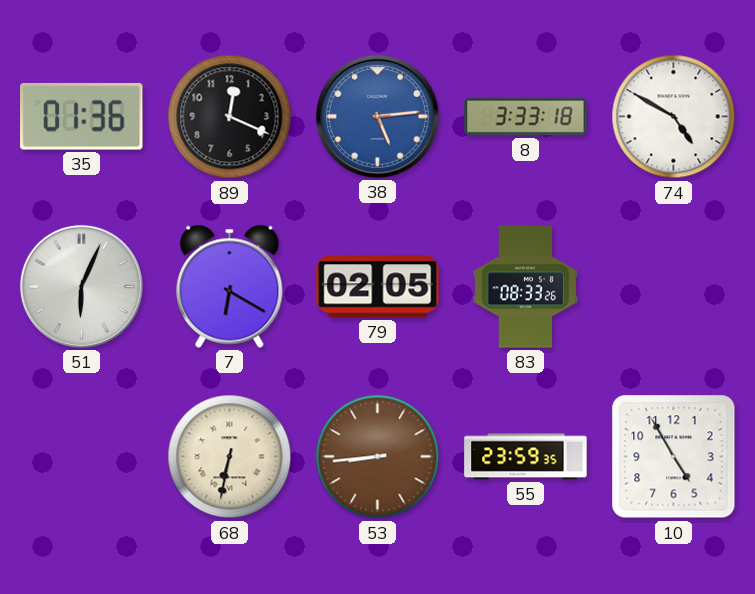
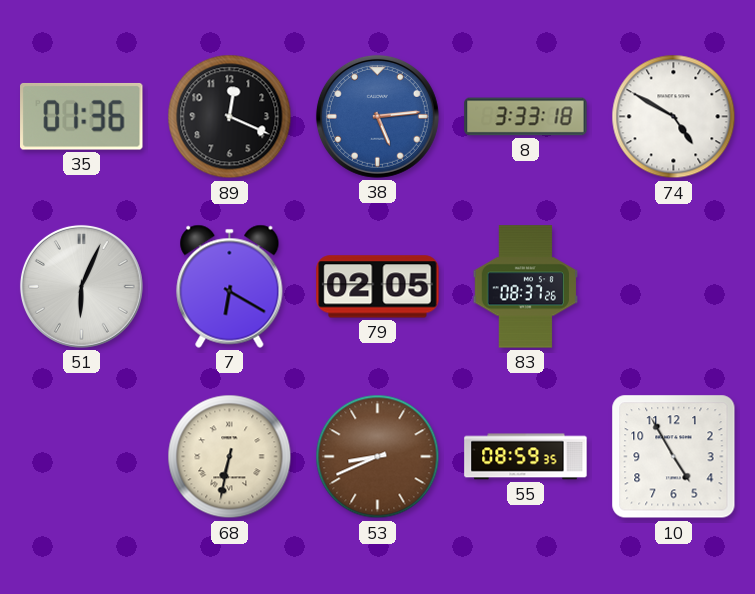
83: 08:33 -> 08:37
53: 8:44 -> 8:41
55: 23:59 -> 08:59
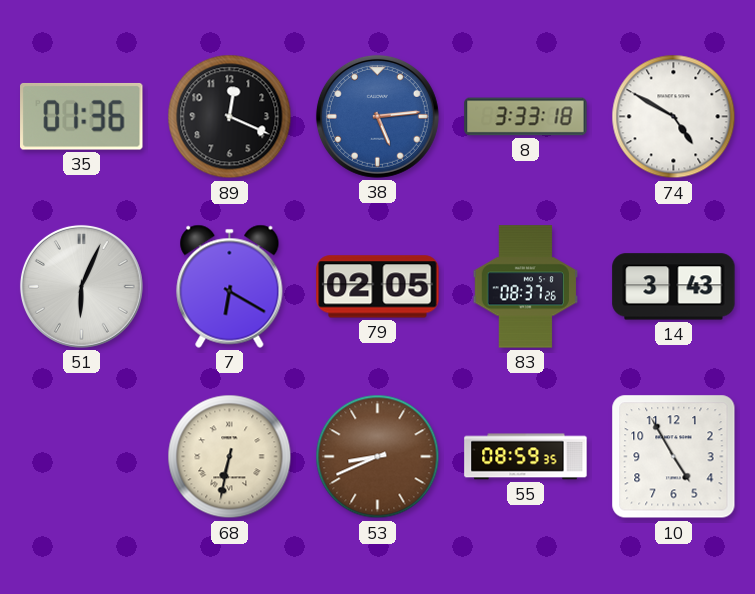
14: none -> 3:43
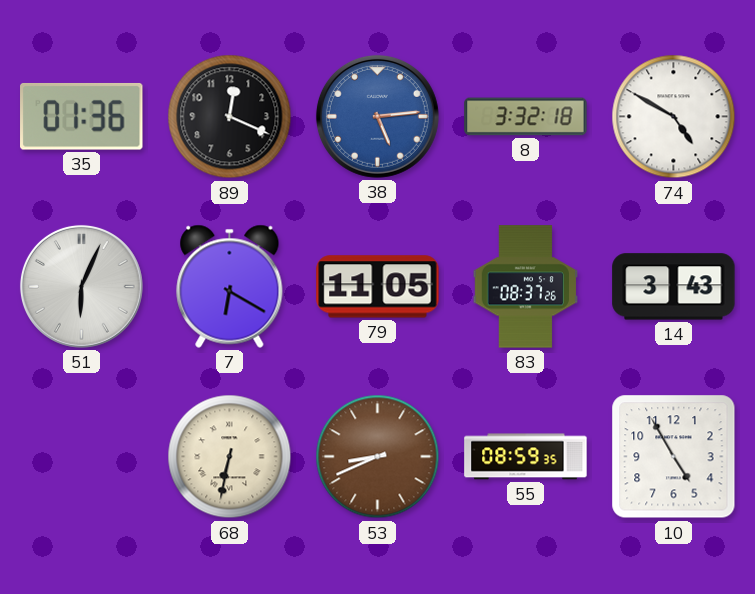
8: 3:33 -> 3:32
79: 02:05 -> 11:05
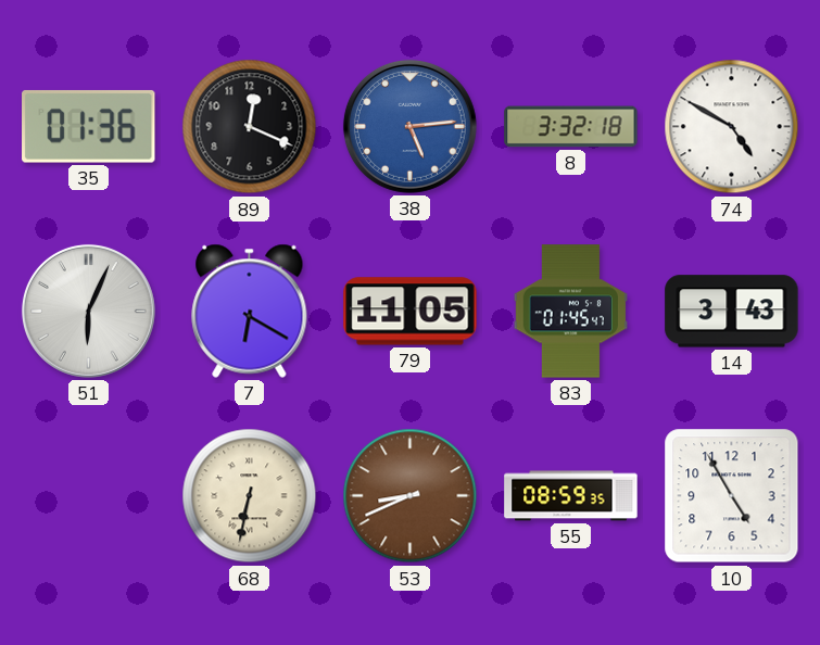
83: 08:37 -> 01:45
